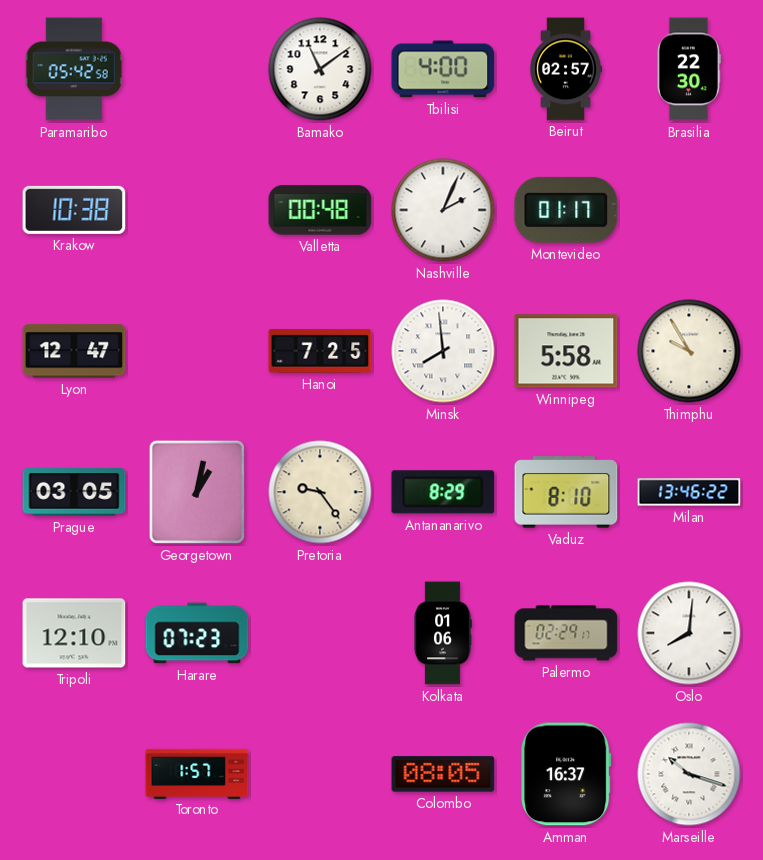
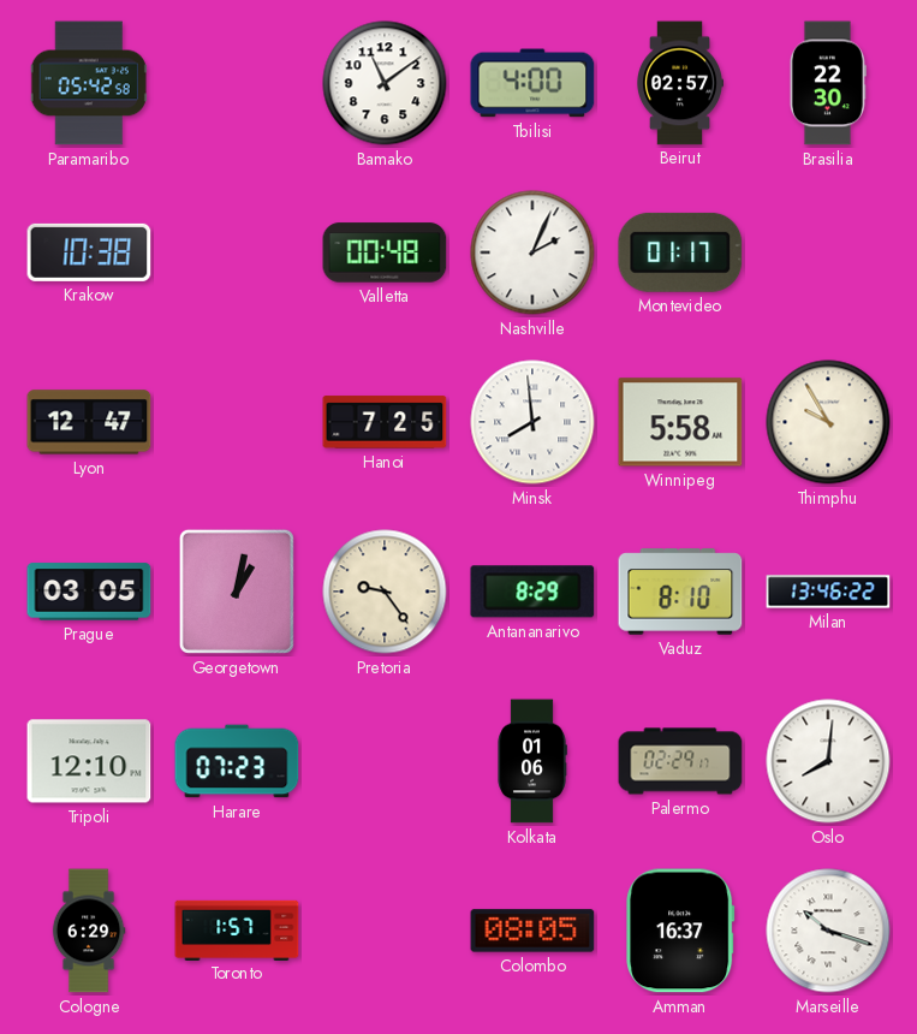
Cologne: none -> 6:29
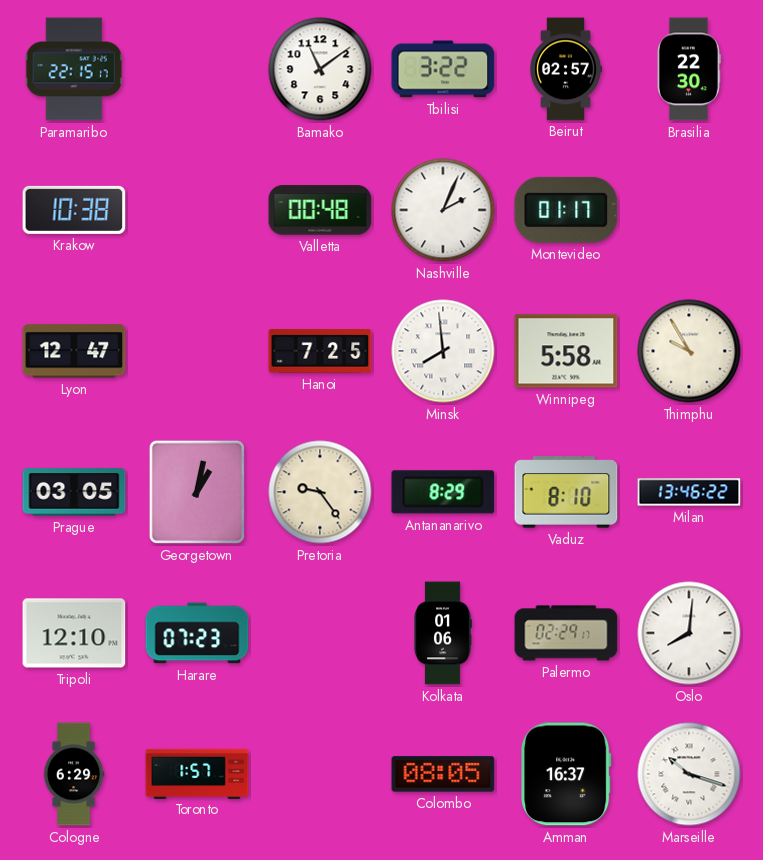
Paramaribo: 05:42 -> 22:15
Tbilisi: 4:00 -> 3:22
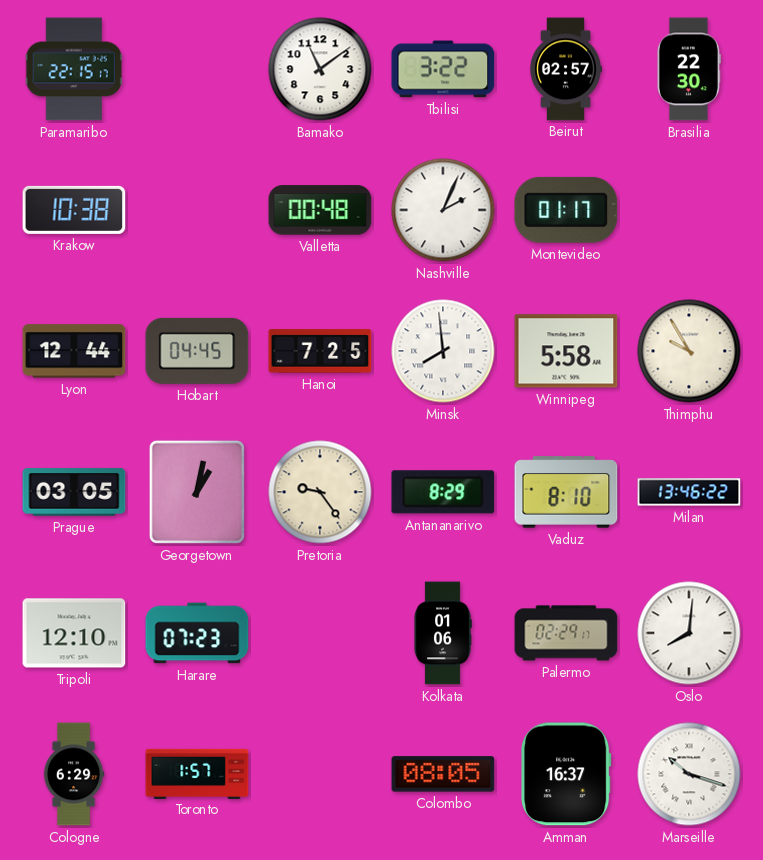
Lyon: 12:47 -> 12:44
Hobart: none -> 04:45
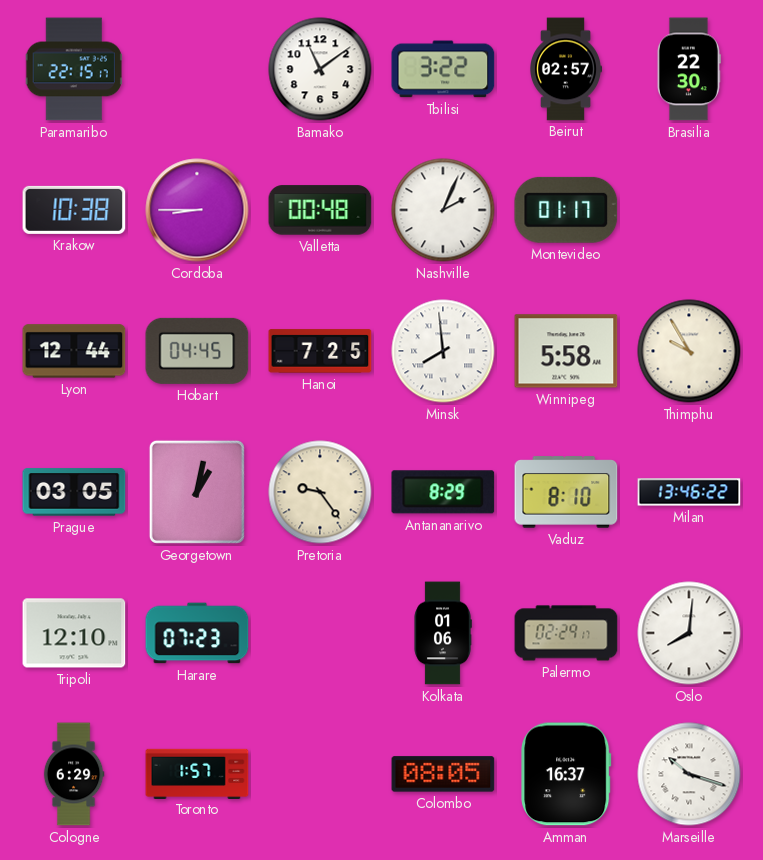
Cordoba: none -> 8:45
